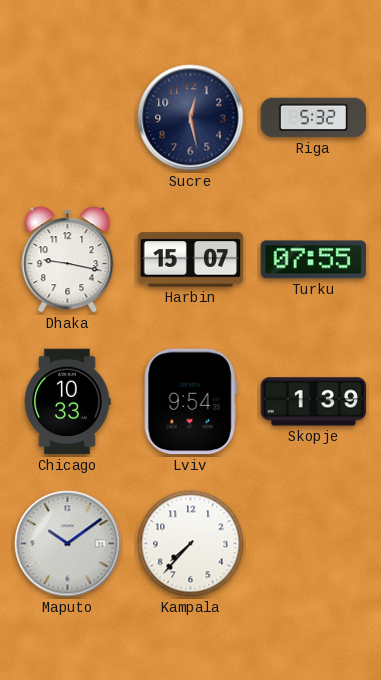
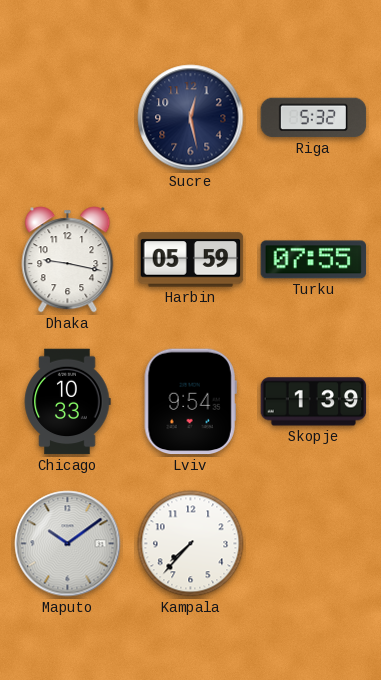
Harbin: 15:07 -> 05:59
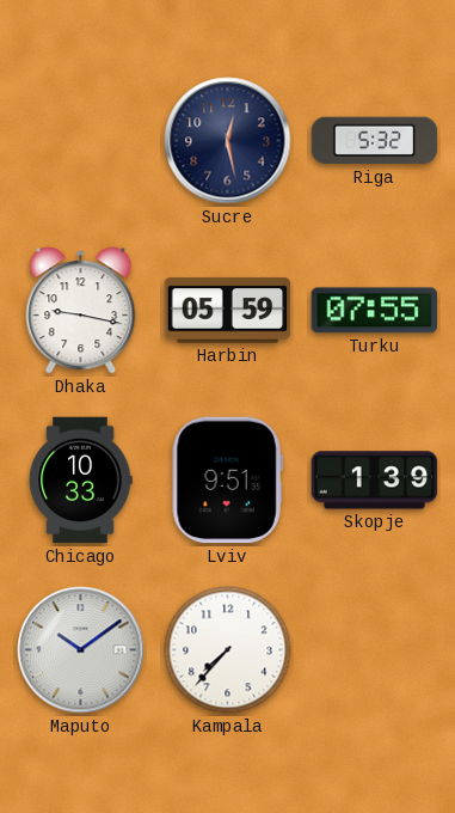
Lviv: 9:54 -> 9:51
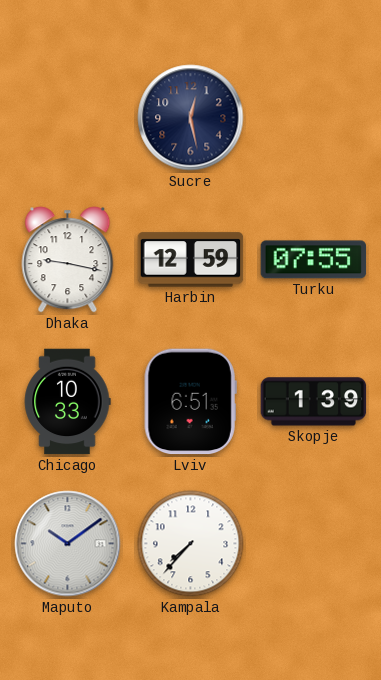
Riga: 5:32 -> none
Harbin: 05:59 -> 12:59
Lviv: 9:51 -> 6:51
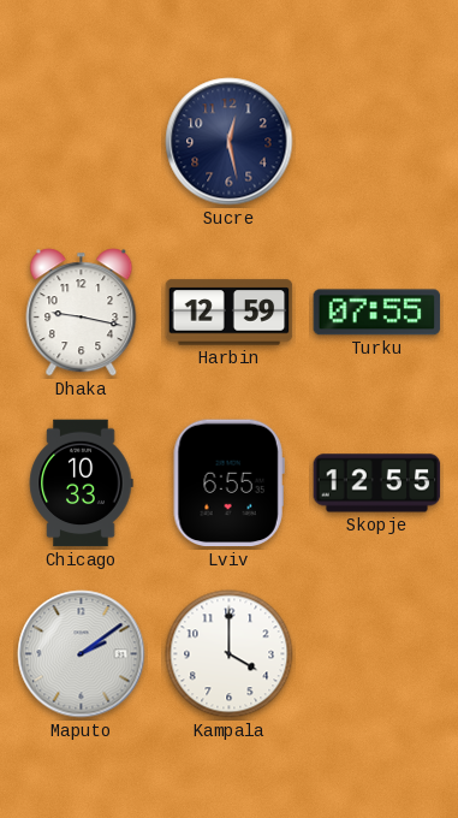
Lviv: 6:51 -> 6:55
Skopje: 1:39 -> 12:55
Maputo: 10:09 -> 2:09
Kampala: 7:37 -> 4:00
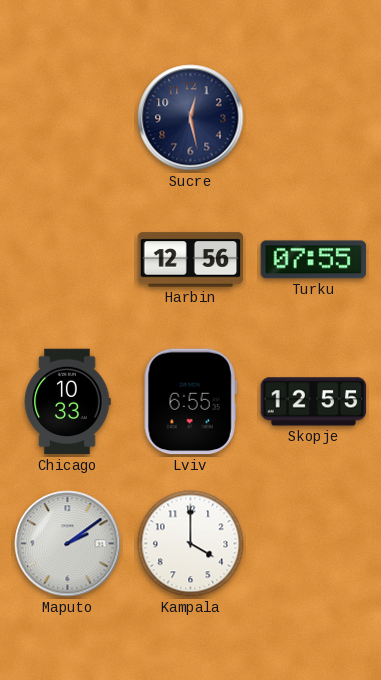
Dhaka: 9:17 -> none
Harbin: 12:59 -> 12:56
